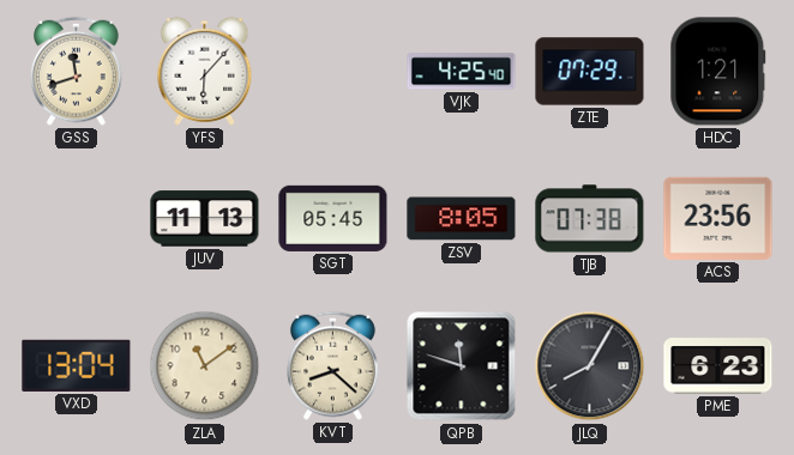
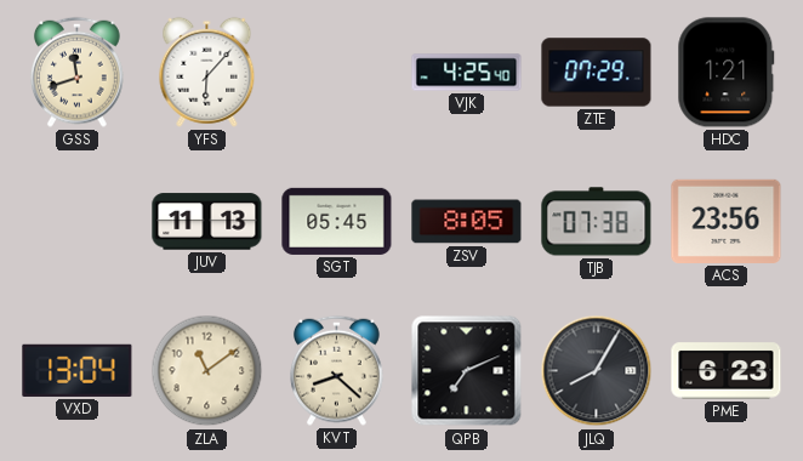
QPB: 11:48 -> 7:11
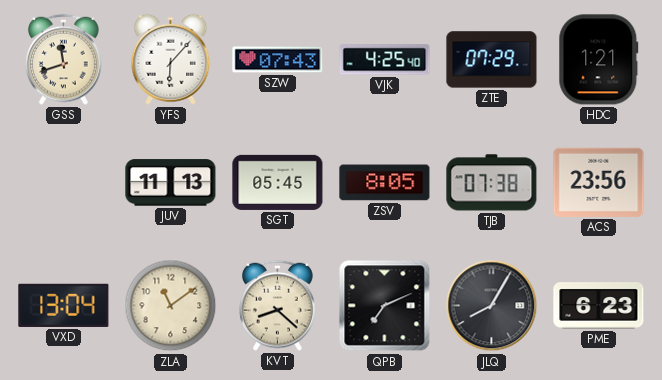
SZW: none -> 07:43
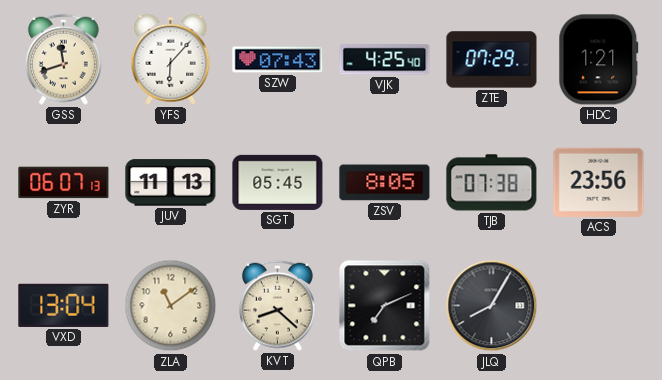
ZYR: none -> 06:07
PME: 6:23 -> none
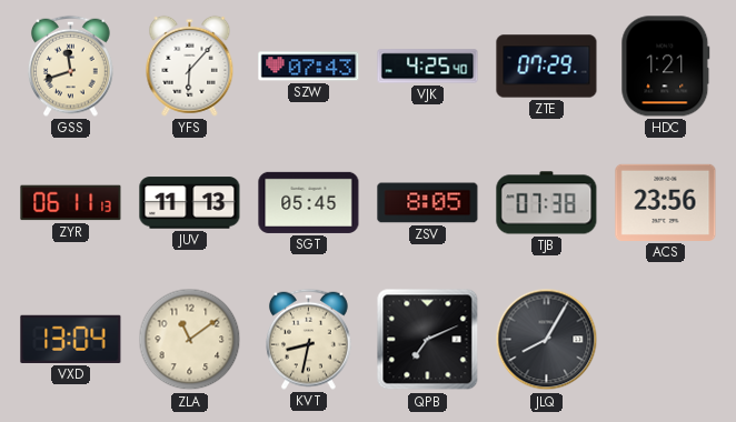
ZYR: 06:07 -> 06:11
KVT: 8:22 -> 8:32
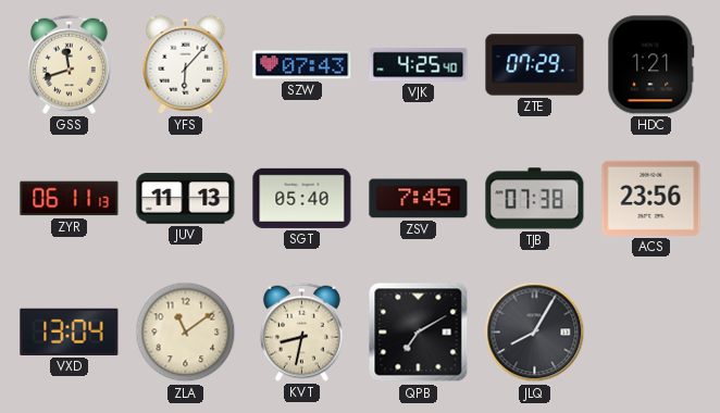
SGT: 05:45 -> 05:40
ZSV: 8:05 -> 7:45
QPB: 7:11 -> 7:10
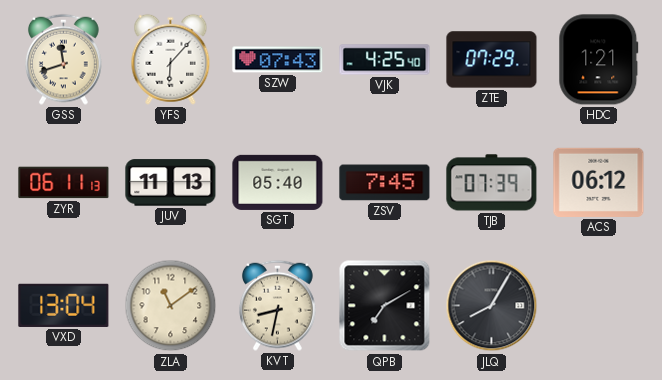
TJB: 07:38 -> 07:39
ACS: 23:56 -> 06:12
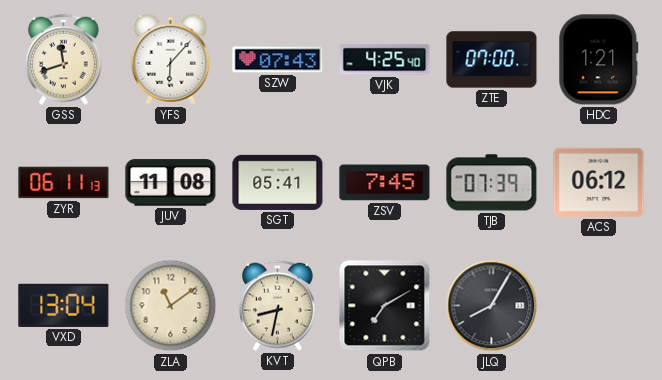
ZTE: 07:29 -> 07:00
JUV: 11:13 -> 11:08
SGT: 05:40 -> 05:41
